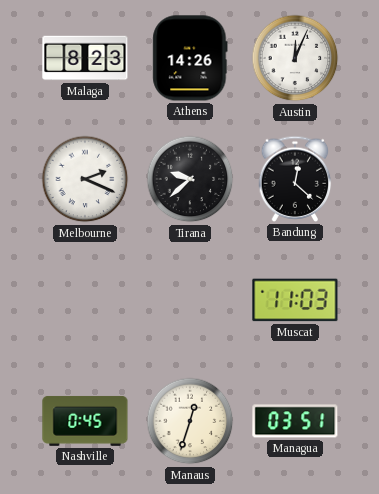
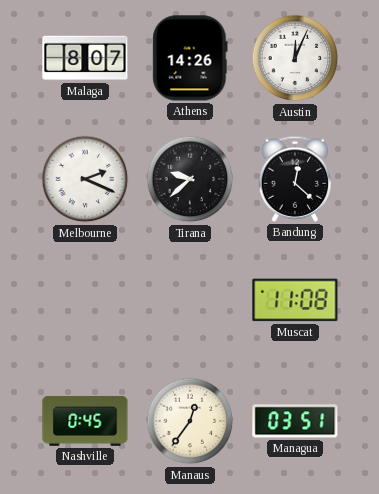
Malaga: 8:23 -> 8:07
Muscat: 11:03 -> 11:08
Manaus: 12:33 -> 12:36
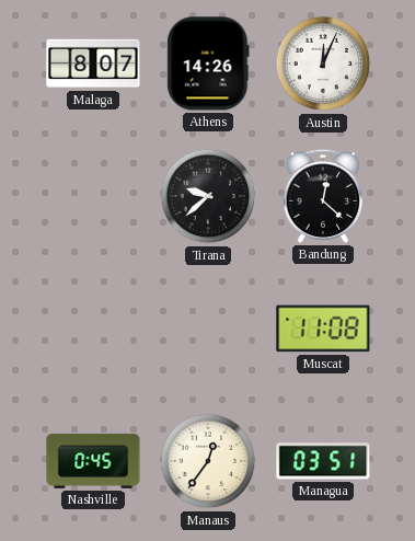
Melbourne: 2:19 -> none
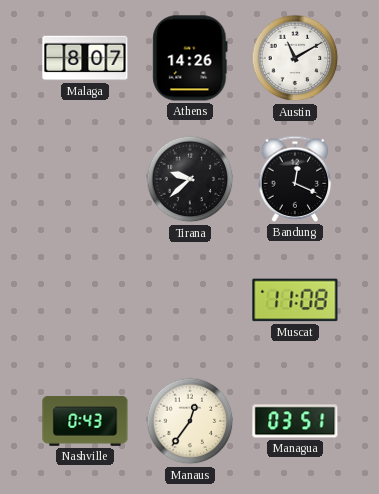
Austin: 12:04 -> 11:10
Bandung: 12:22 -> 12:19
Nashville: 0:45 -> 0:43
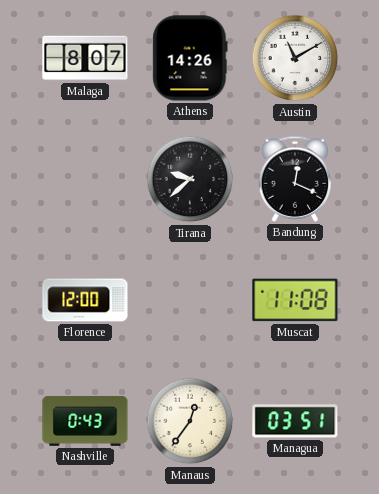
Florence: none -> 12:00
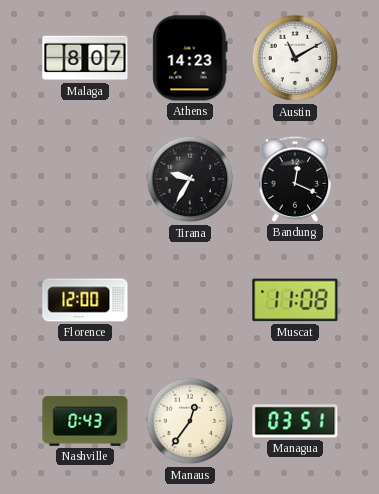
Athens: 14:26 -> 14:23
Tirana: 9:38 -> 9:35
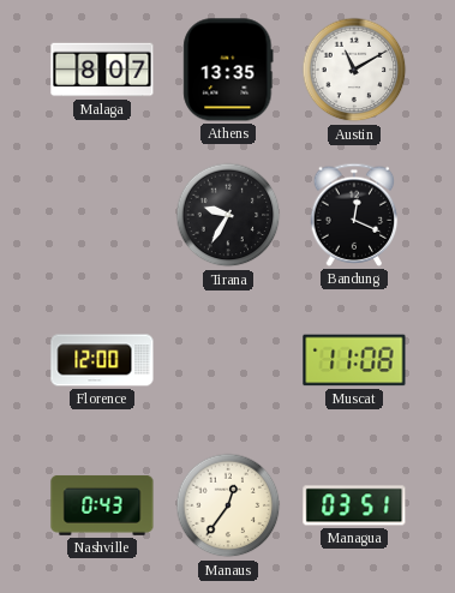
Athens: 14:23 -> 13:35
